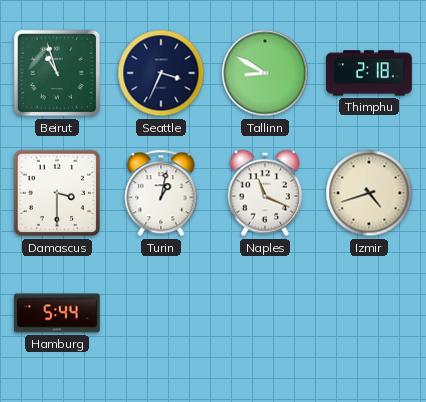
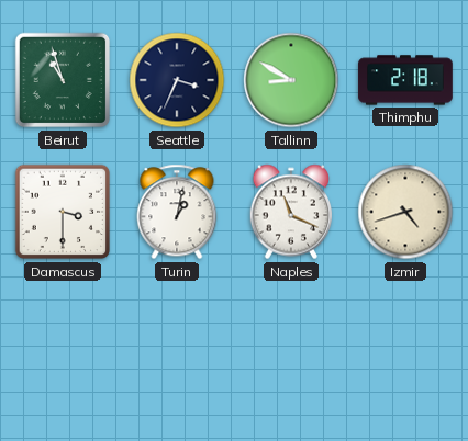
Hamburg: 5:44 -> none
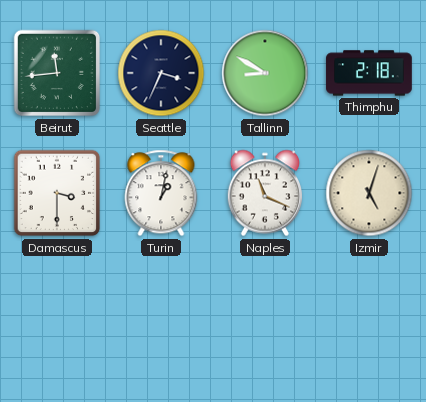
Beirut: 10:57 -> 11:44
Izmir: 4:42 -> 5:03
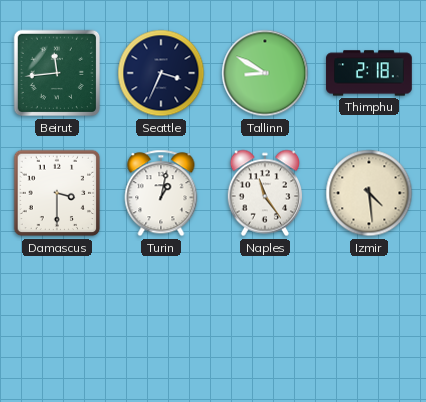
Naples: 11:19 -> 11:24
Izmir: 5:03 -> 4:29
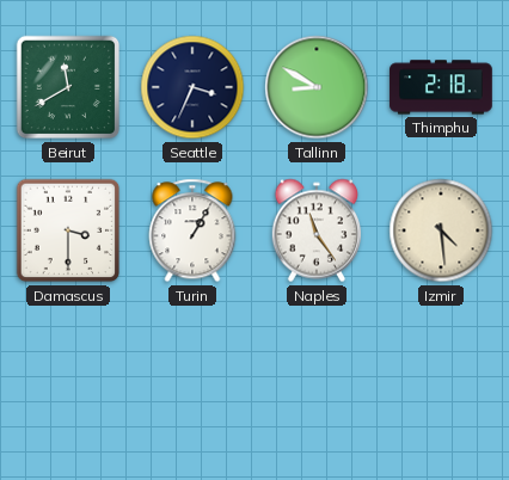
Beirut: 11:44 -> 11:40
Turin: 1:02 -> 1:05
